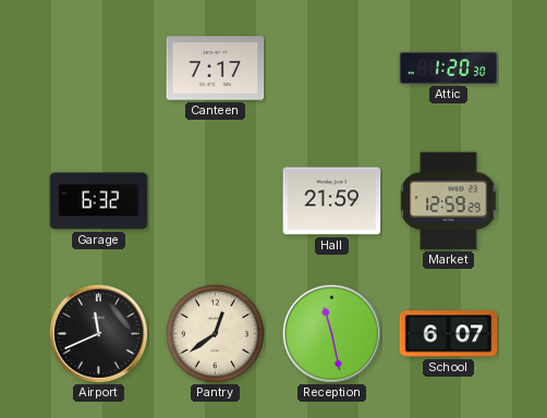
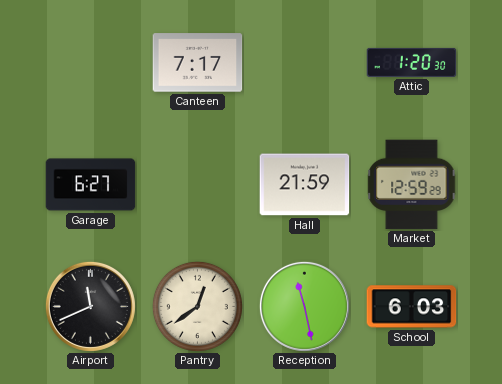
Garage: 6:32 -> 6:27
School: 6:07 -> 6:03
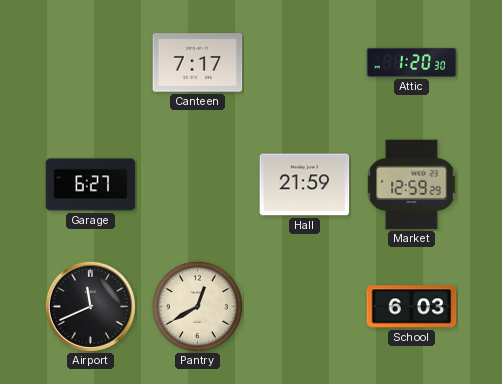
Pantry: 12:39 -> 12:40
Reception: 11:28 -> none
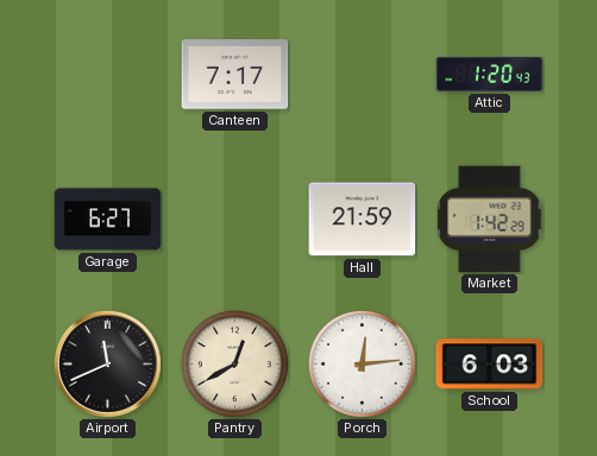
Attic: 1:20:30 -> 1:20:43
Market: 12:59 -> 1:42
Porch: none -> 12:14
